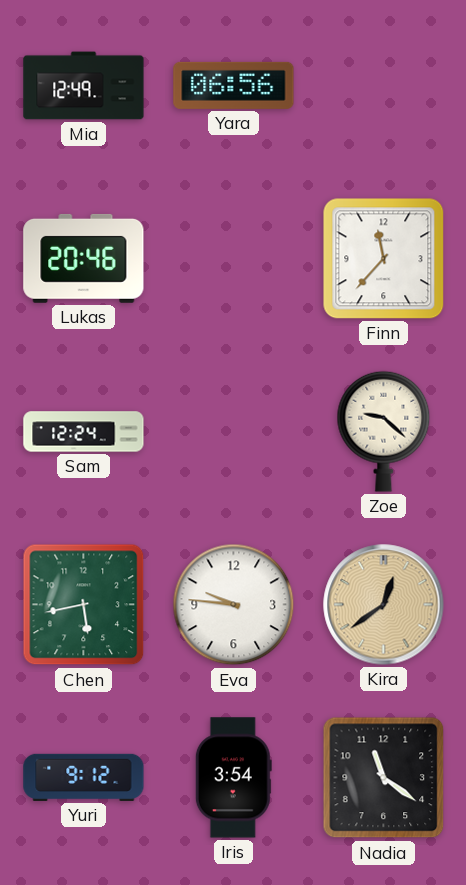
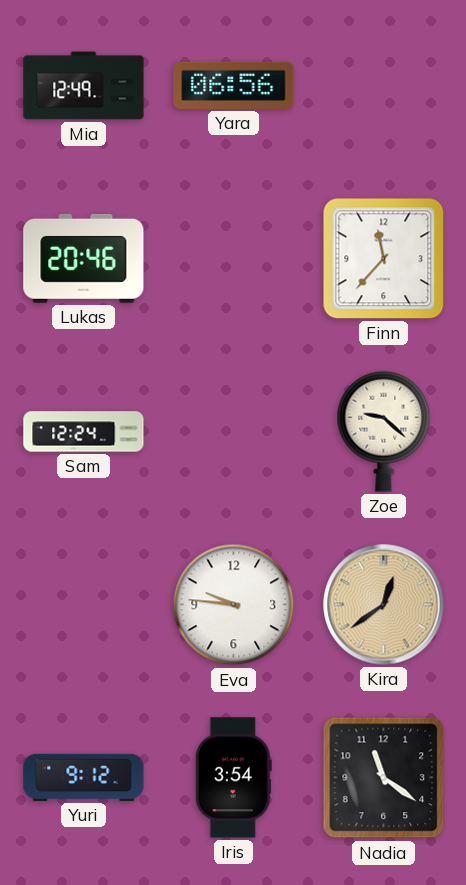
Chen: 5:43 -> none
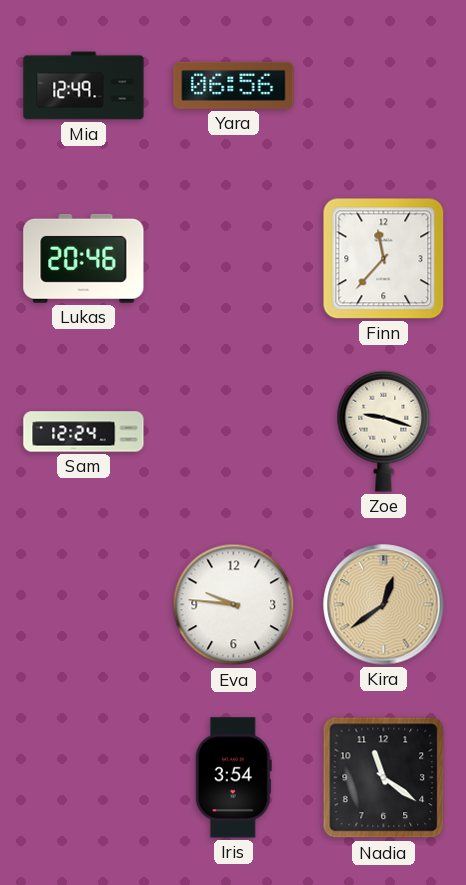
Zoe: 9:22 -> 9:18
Yuri: 9:12 -> none
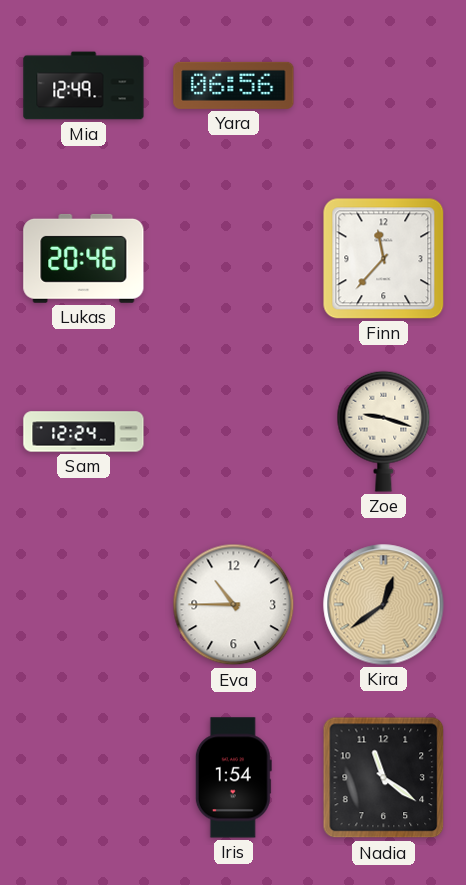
Eva: 9:46 -> 10:45
Iris: 3:54 -> 1:54
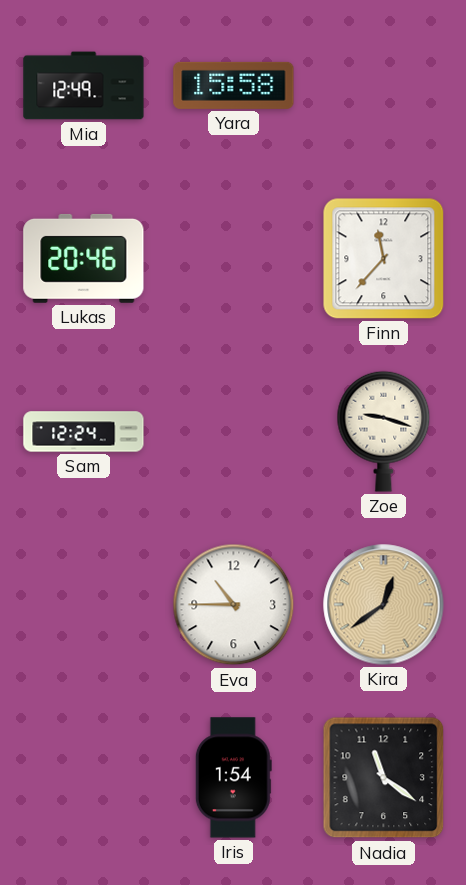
Yara: 06:56 -> 15:58
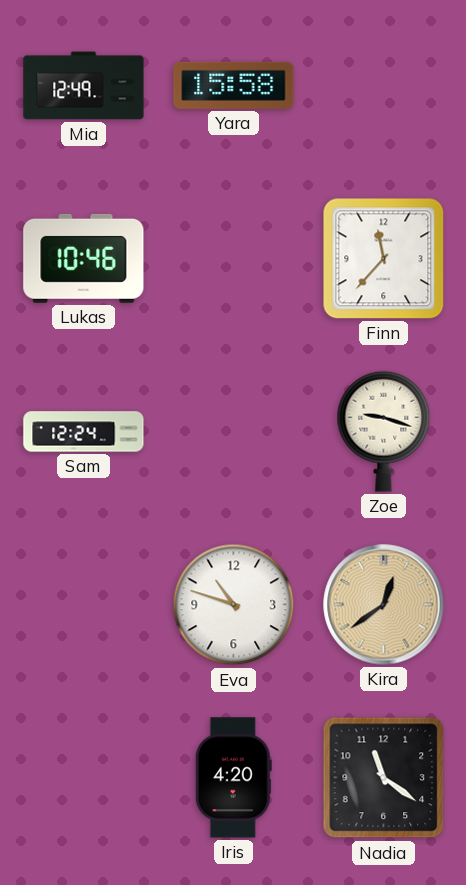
Lukas: 20:46 -> 10:46
Eva: 10:45 -> 10:48
Iris: 1:54 -> 4:20
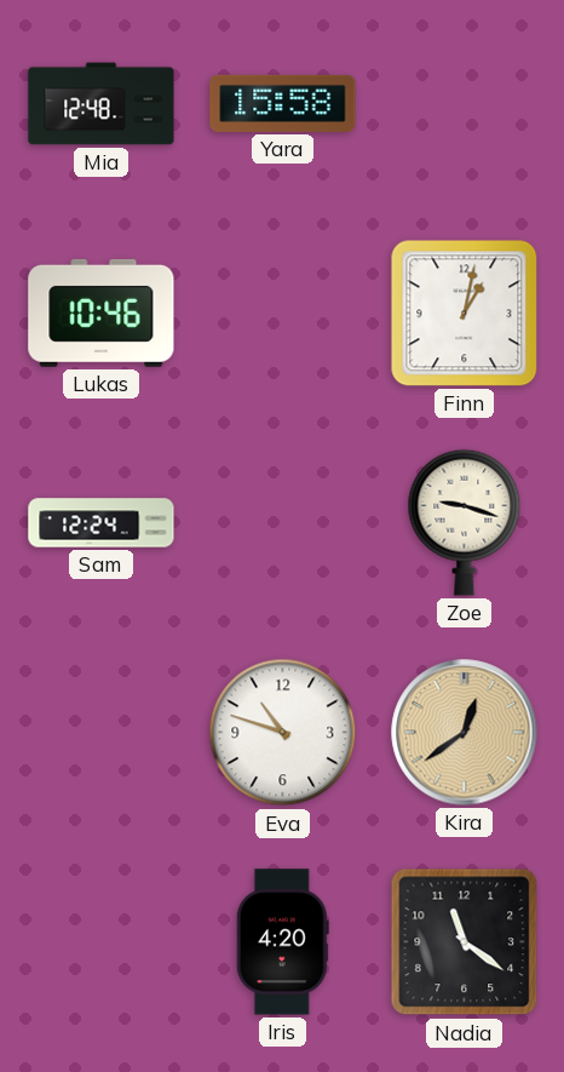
Mia: 12:49 -> 12:48
Finn: 11:37 -> 1:02
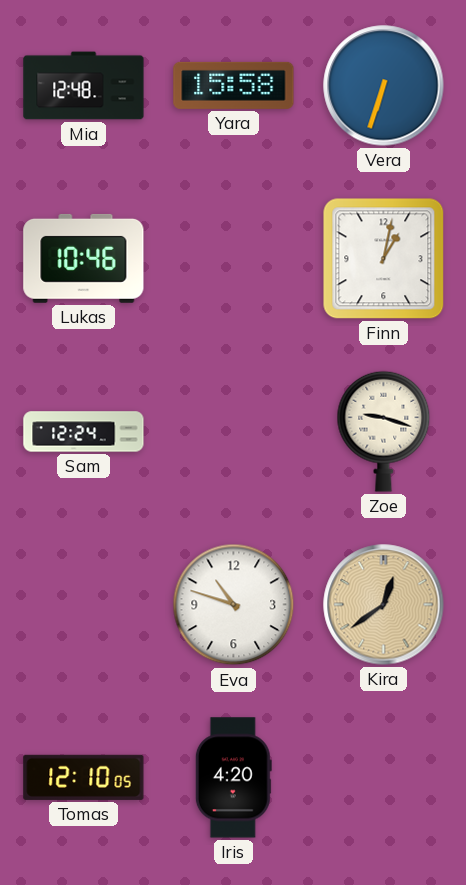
Vera: none -> 6:33
Tomas: none -> 12:10
Nadia: 11:21 -> none
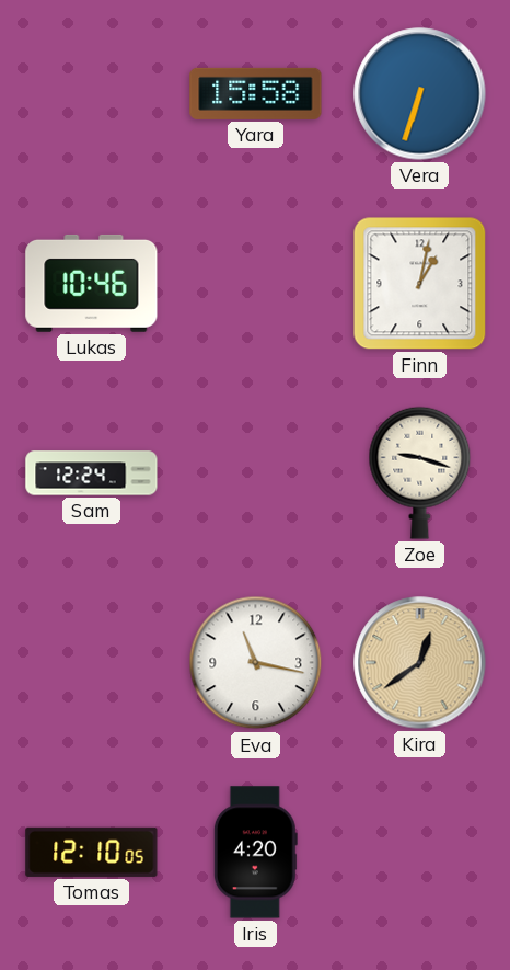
Mia: 12:48 -> none
Eva: 10:48 -> 11:17
